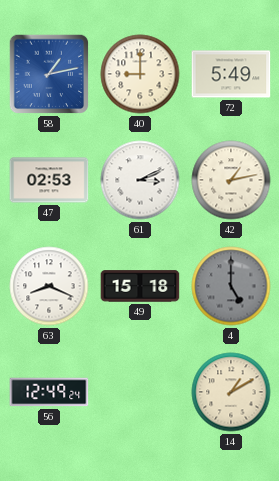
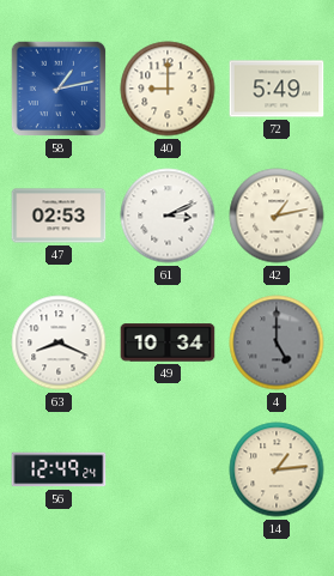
49: 15:18 -> 10:34
14: 1:10 -> 1:14
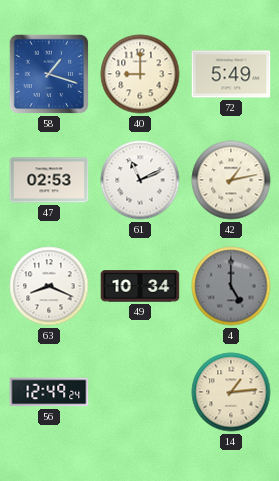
58: 1:13 -> 1:18
61: 3:11 -> 11:11
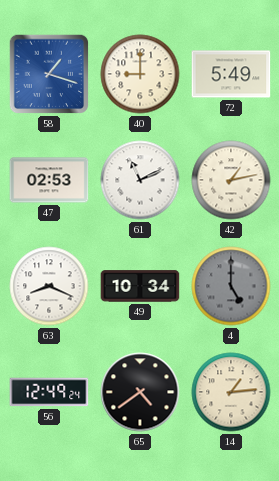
65: none -> 4:39
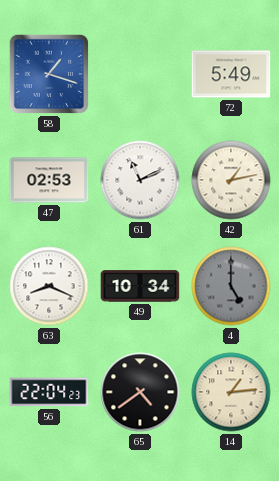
40: 9:00 -> none
56: 12:49 -> 22:04
